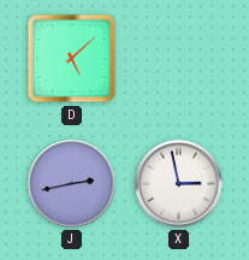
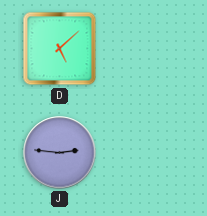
J: 2:43 -> 2:46
X: 2:58 -> none
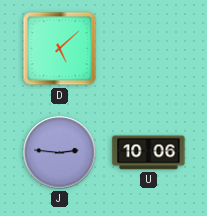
U: none -> 10:06
